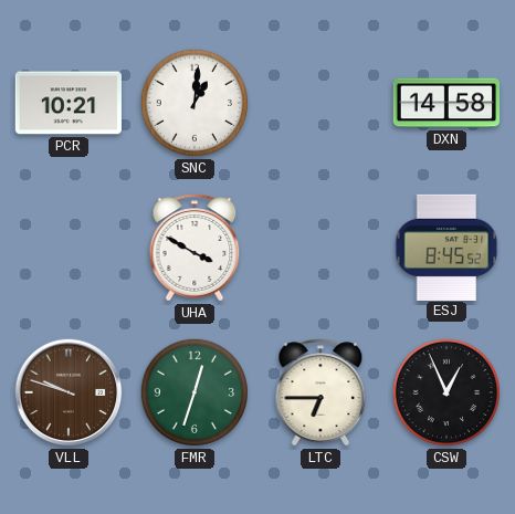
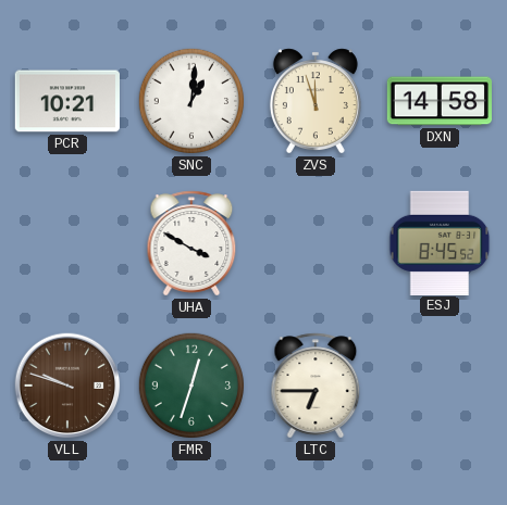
ZVS: none -> 11:57
CSW: 12:56 -> none
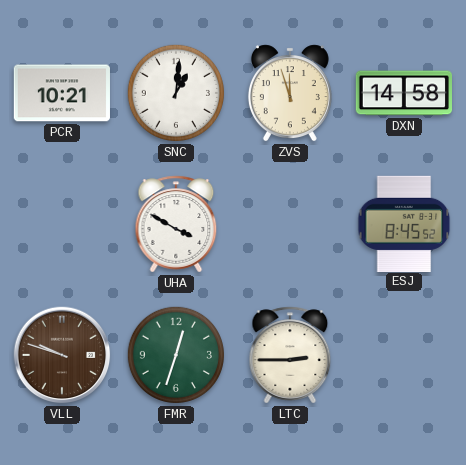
LTC: 6:45 -> 2:45
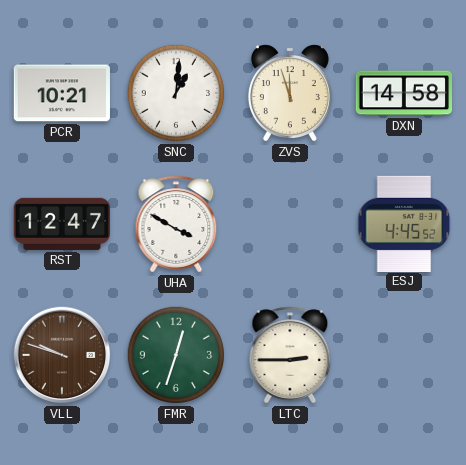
RST: none -> 12:47
ESJ: 8:45 -> 4:45
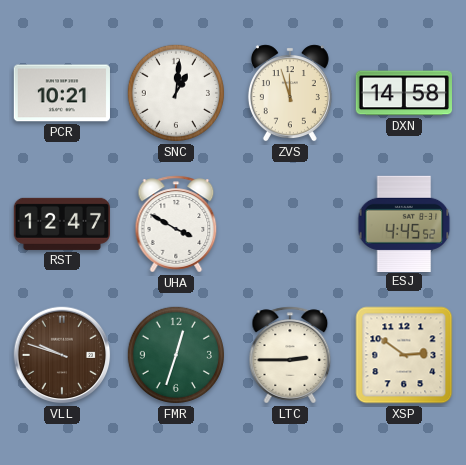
XSP: none -> 2:51
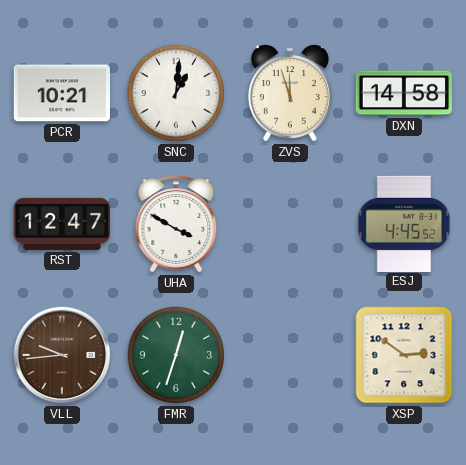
VLL: 9:48 -> 9:44
LTC: 2:45 -> none
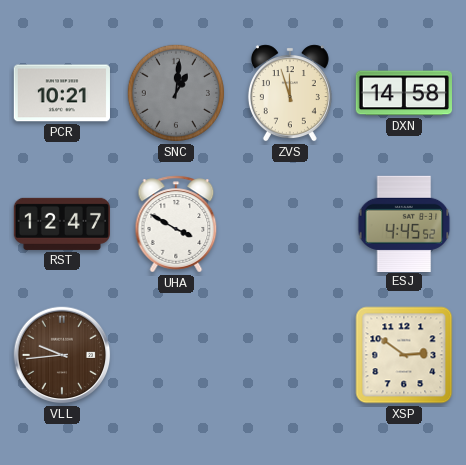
SNC dial: white -> grey
FMR: 12:33 -> none
